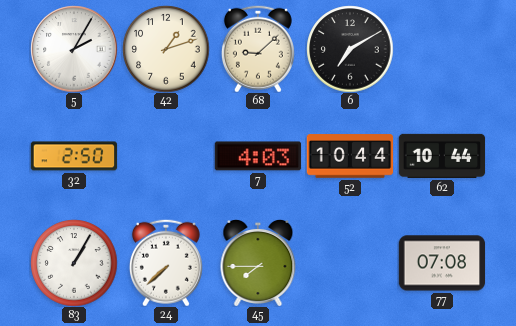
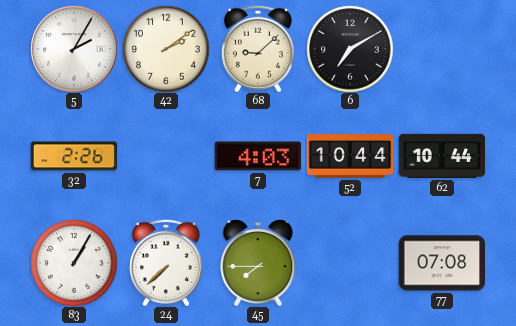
42: 1:12 -> 2:09
32: 2:50 -> 2:26
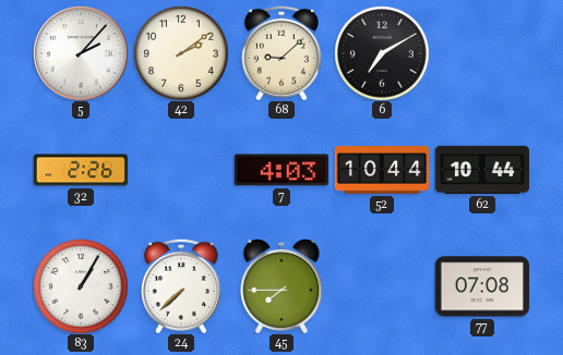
5: 2:05 -> 2:07
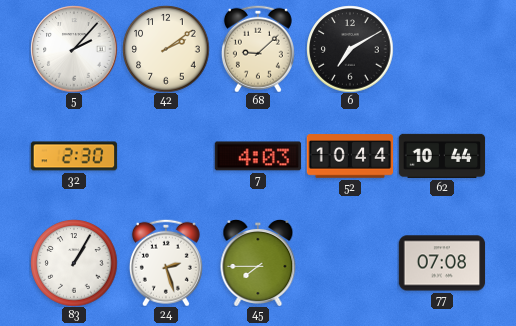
32: 2:26 -> 2:30
24: 7:38 -> 2:27
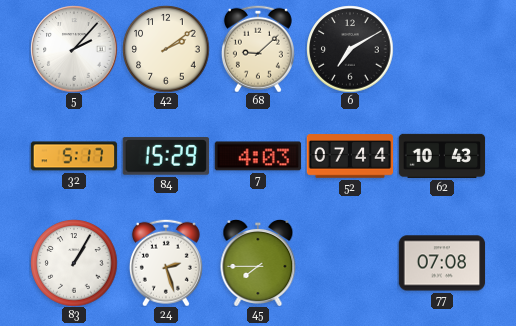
32: 2:30 -> 5:17
84: none -> 15:29
52: 10:44 -> 07:44
62: 10:44 -> 10:43
